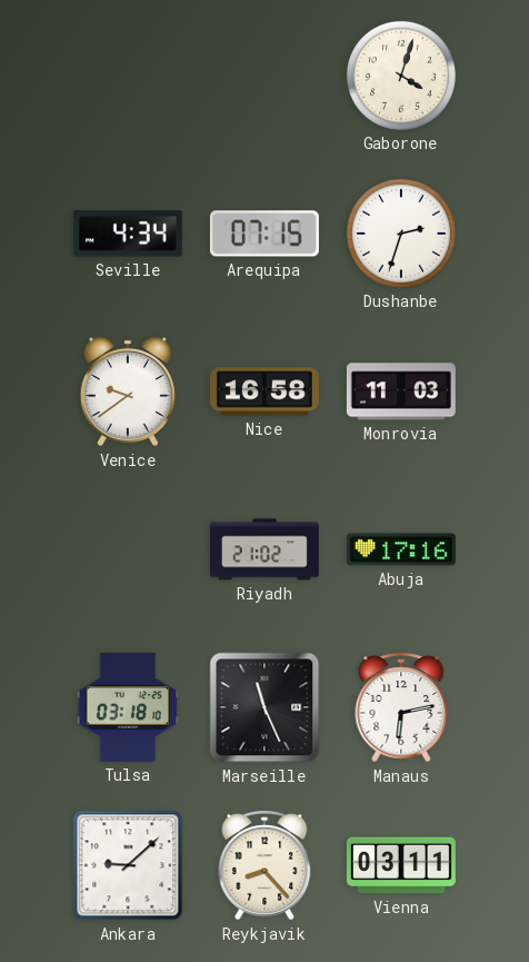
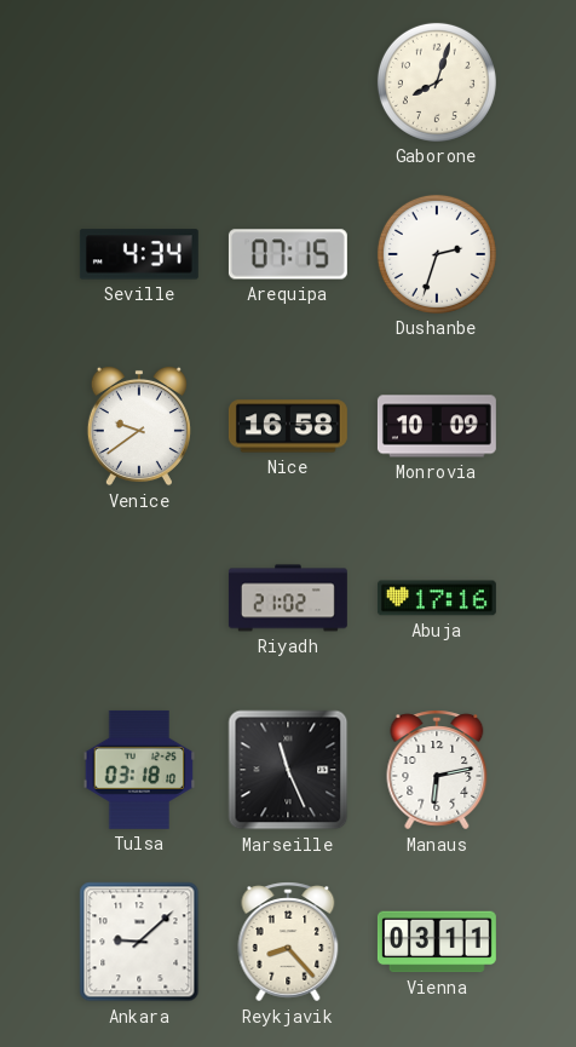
Gaborone: 4:03 -> 8:03
Monrovia: 11:03 -> 10:09
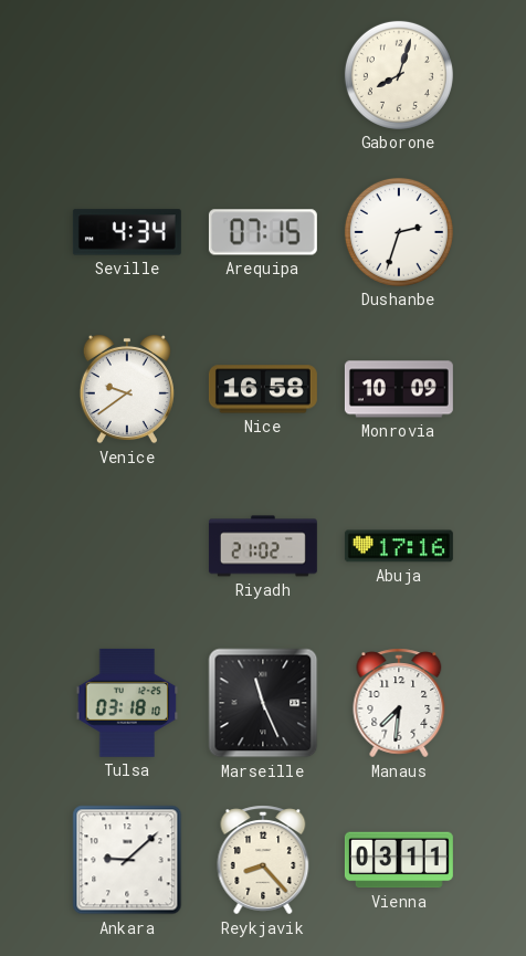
Manaus: 6:13 -> 7:31
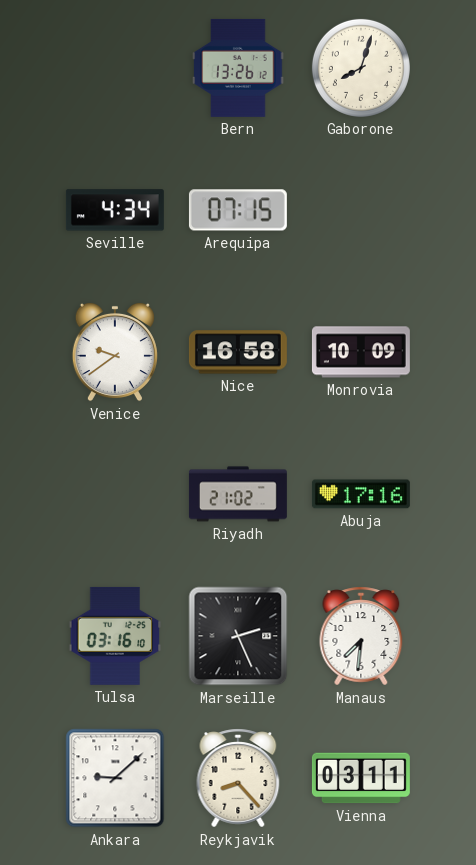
Bern: none -> 13:26
Dushanbe: 2:33 -> none
Tulsa: 03:18 -> 03:16
Marseille: 11:26 -> 2:26
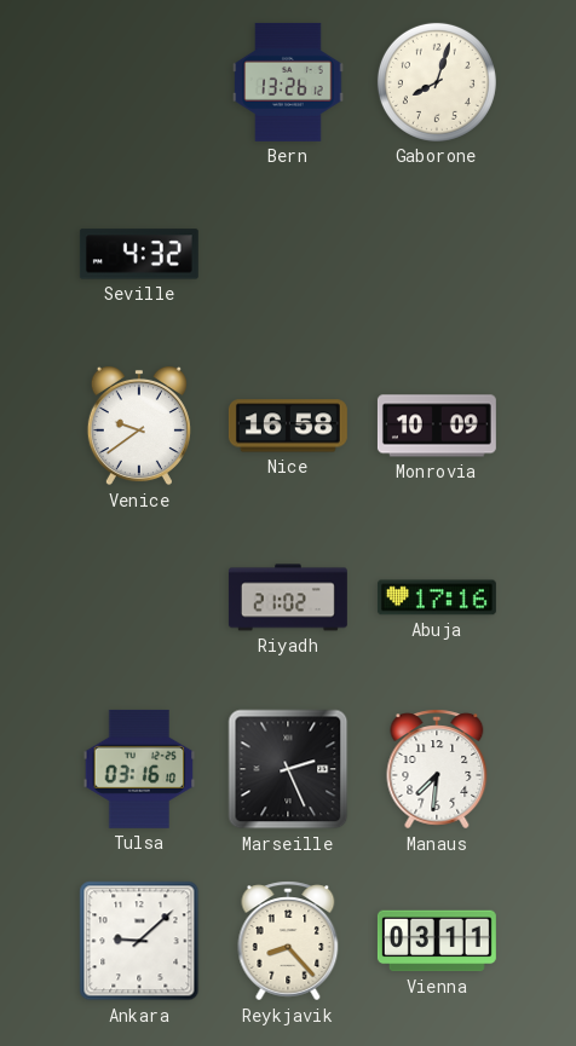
Seville: 4:34 -> 4:32
Arequipa: 07:15 -> none
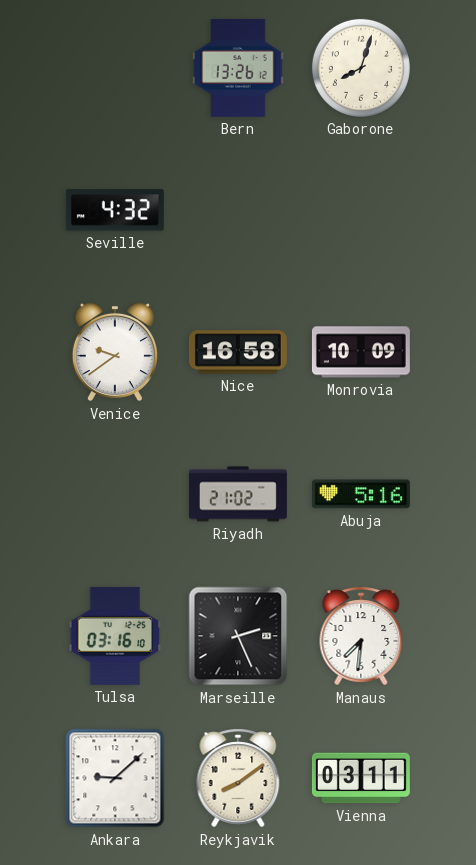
Abuja: 17:16 -> 5:16
Reykjavik: 8:23 -> 8:09
